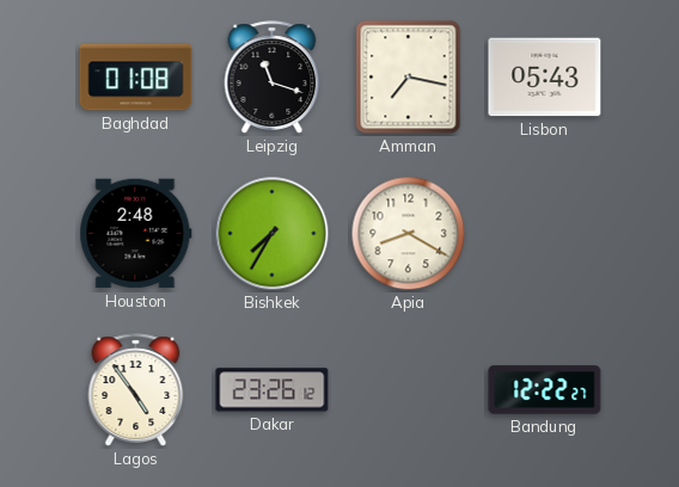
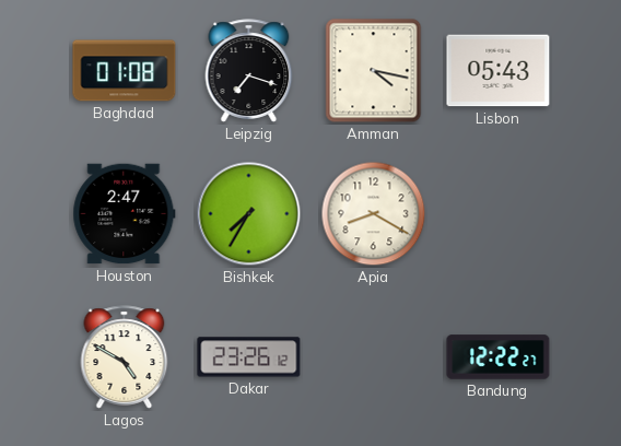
Leipzig: 11:18 -> 7:18
Amman: 7:17 -> 4:17
Houston: 2:48 -> 2:47
Lagos: 4:54 -> 4:50
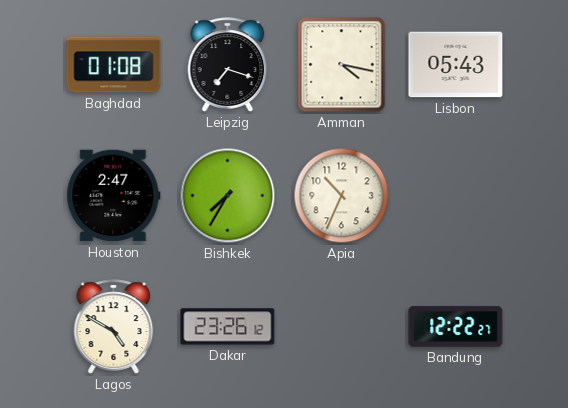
Apia: 8:20 -> 10:34
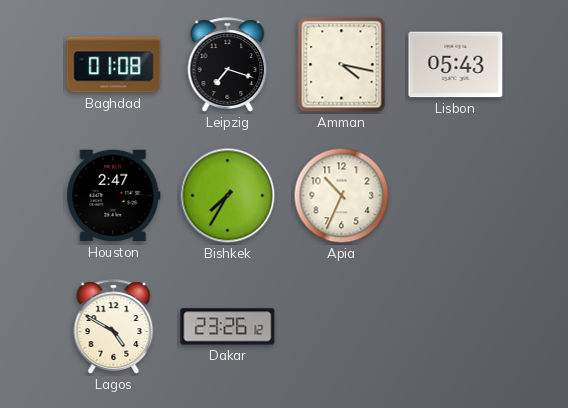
Bandung: 12:22 -> none
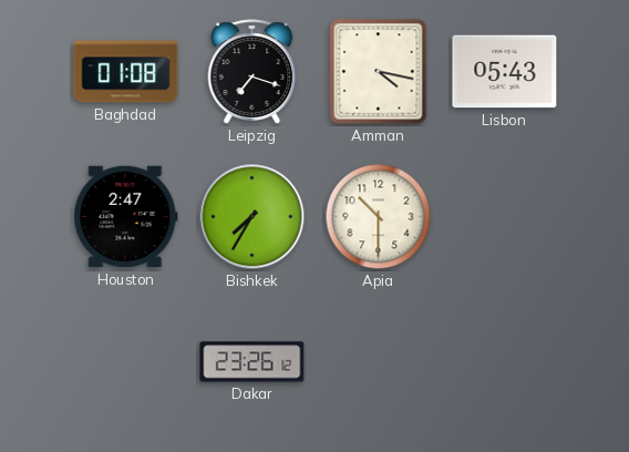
Apia: 10:34 -> 10:30
Lagos: 4:50 -> none
